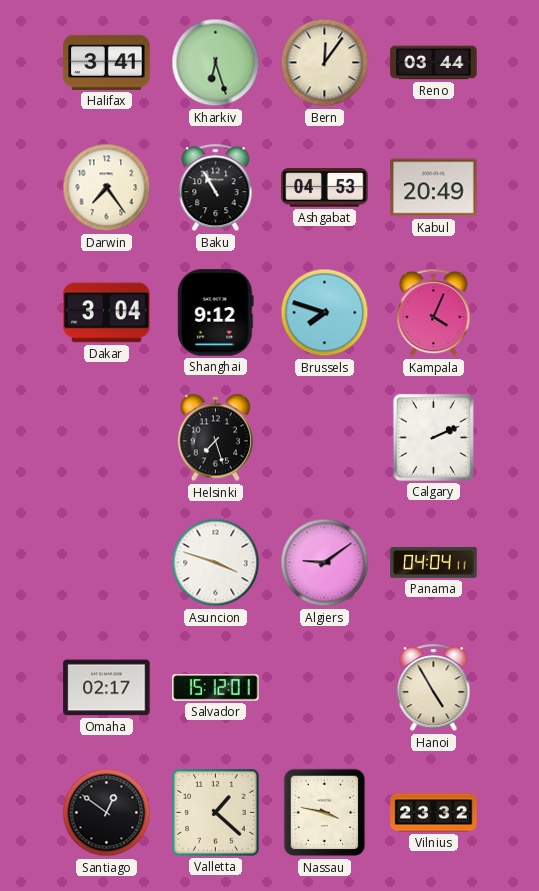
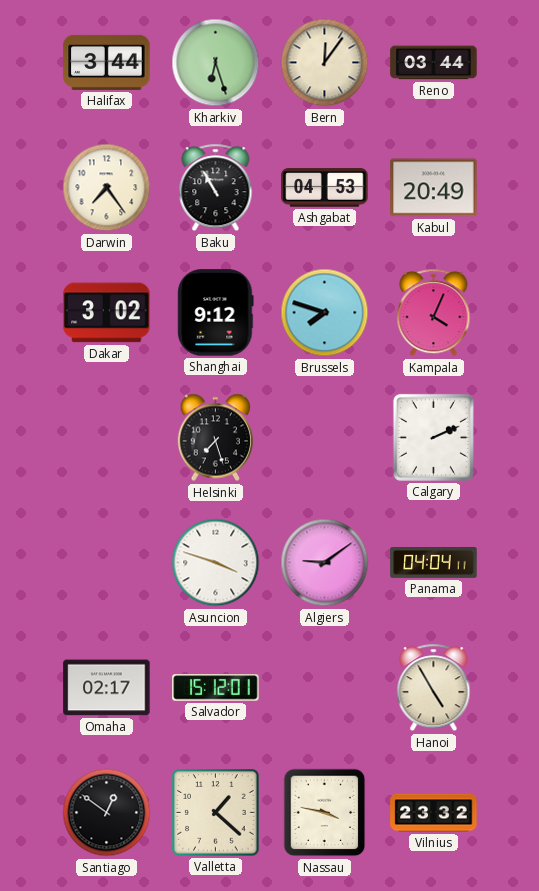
Halifax: 3:41 -> 3:44
Dakar: 3:04 -> 3:02
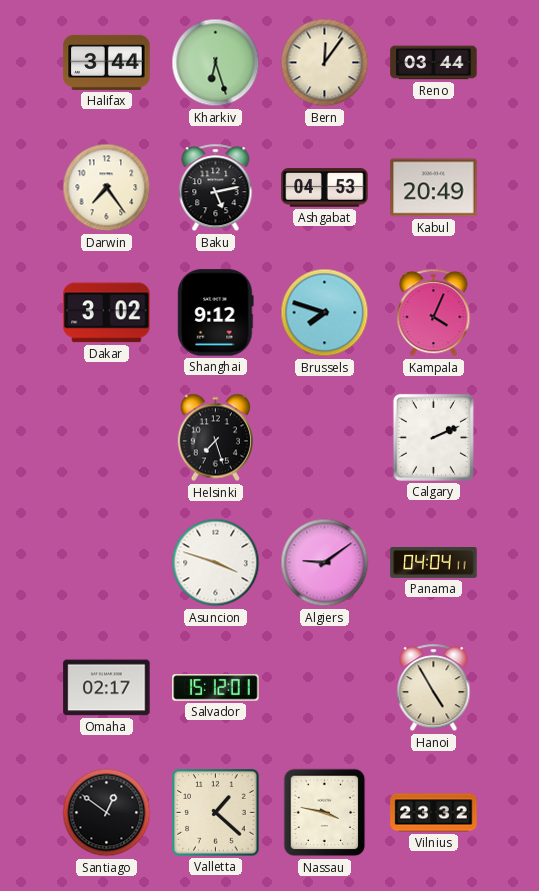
Baku: 10:55 -> 5:13
